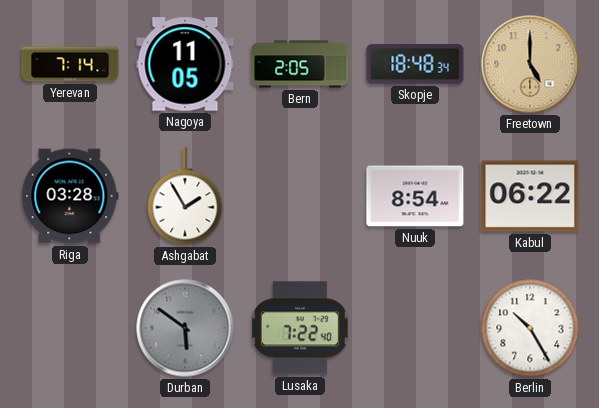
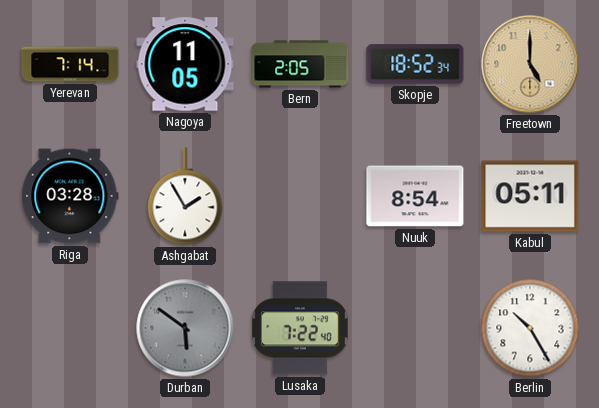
Skopje: 18:48 -> 18:52
Kabul: 06:22 -> 05:11
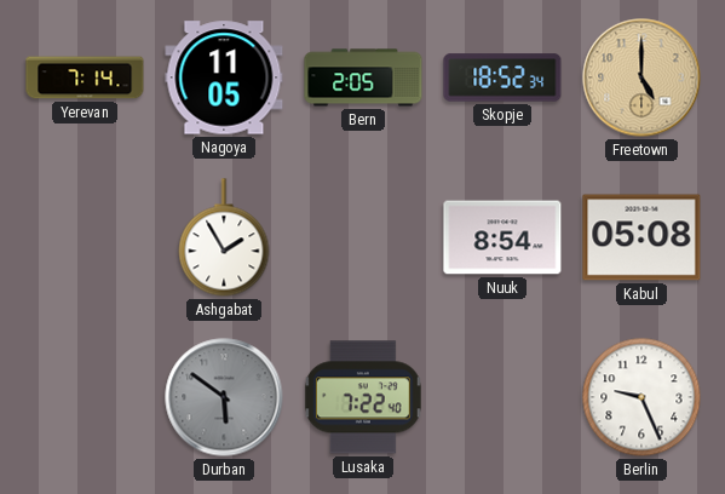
Riga: 03:28 -> none
Kabul: 05:11 -> 05:08
Berlin: 10:25 -> 9:26
